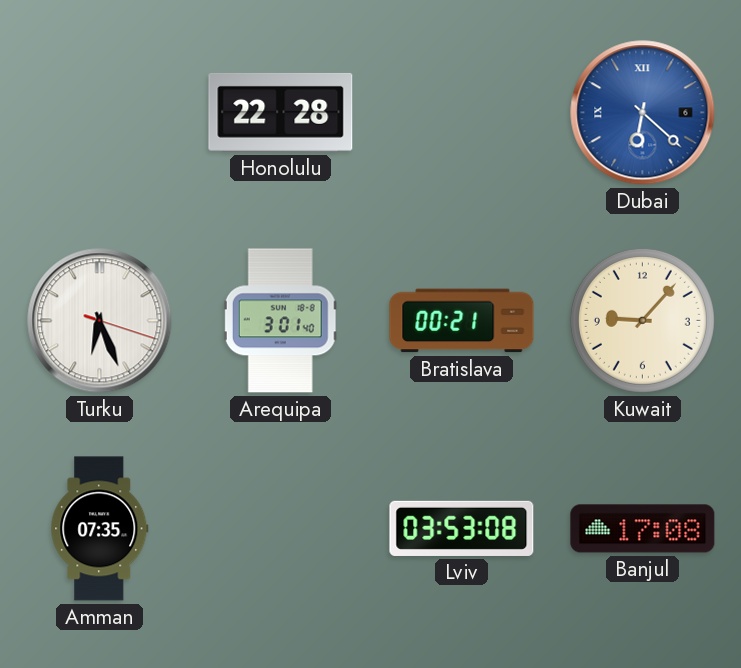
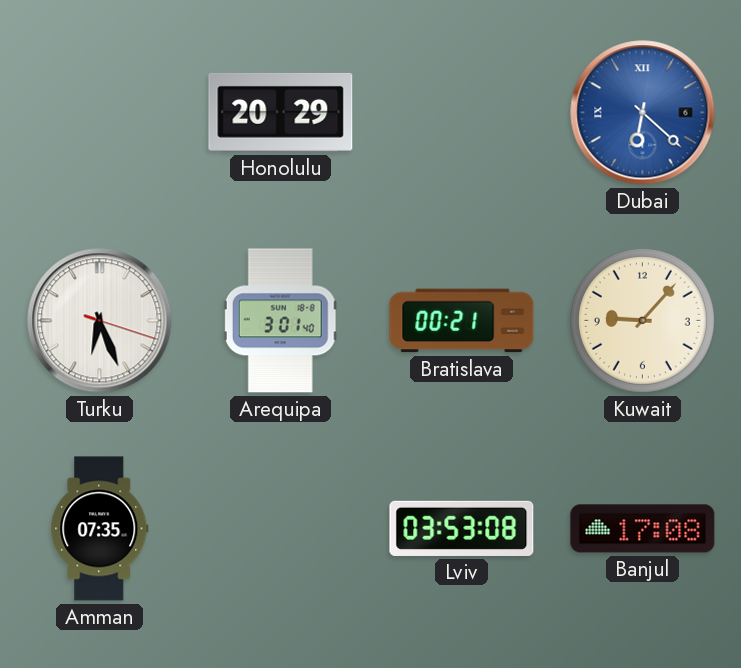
Honolulu: 22:28 -> 20:29
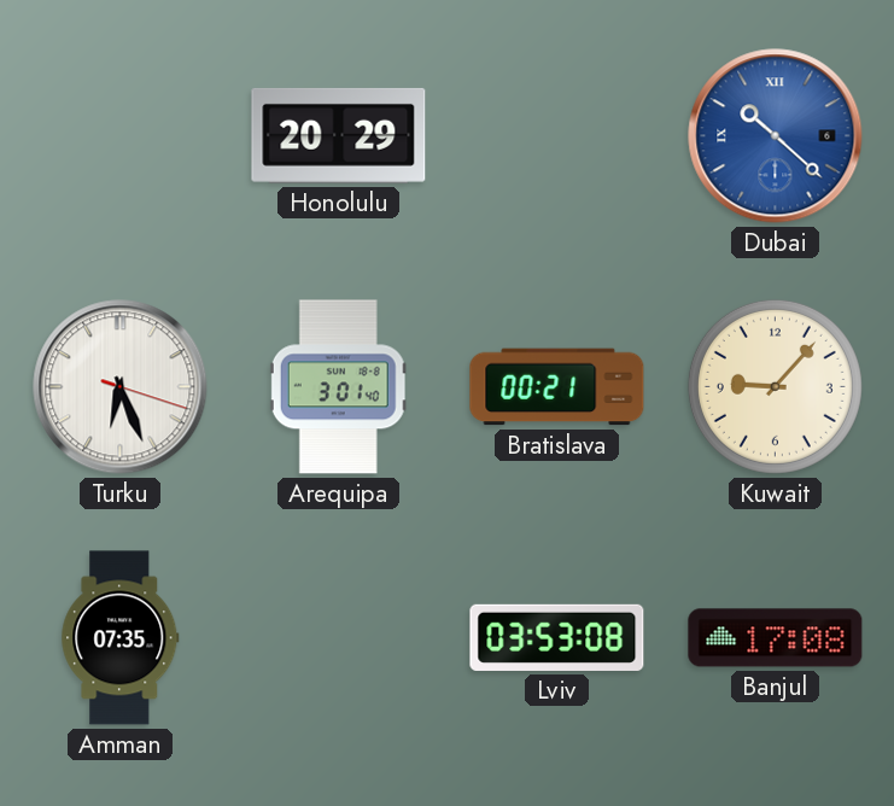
Dubai: 6:22 -> 10:22
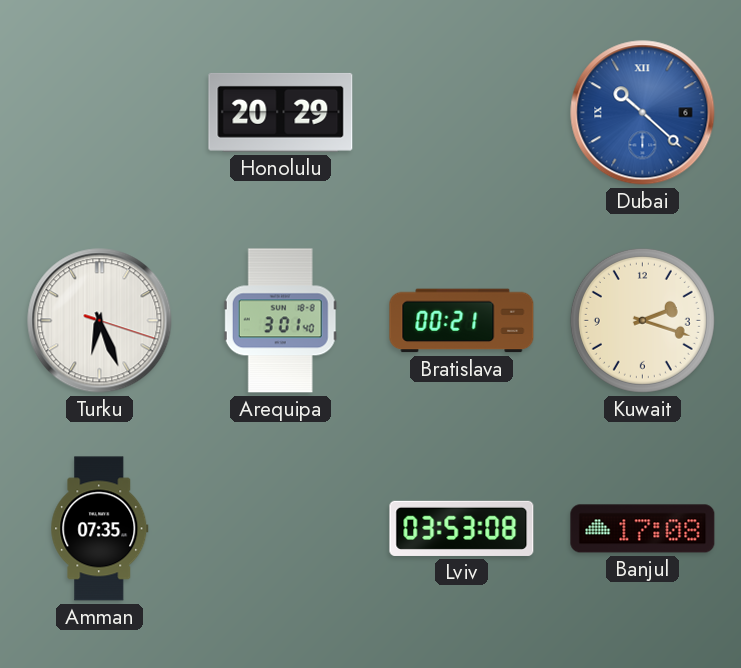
Kuwait: 9:07 -> 2:18
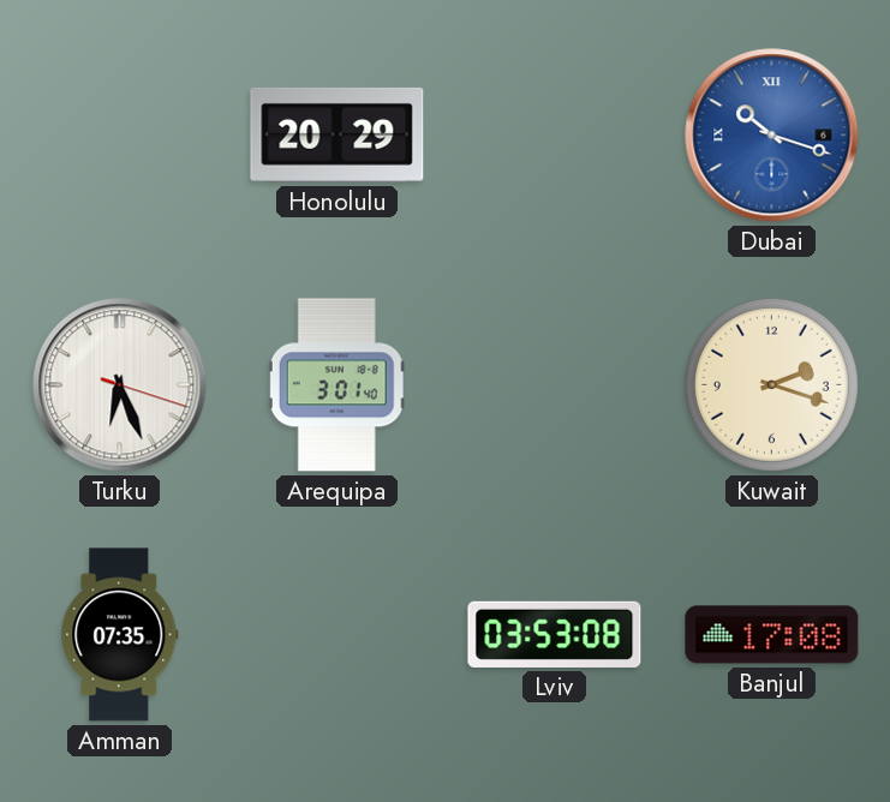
Dubai: 10:22 -> 10:18
Bratislava: 00:21 -> none
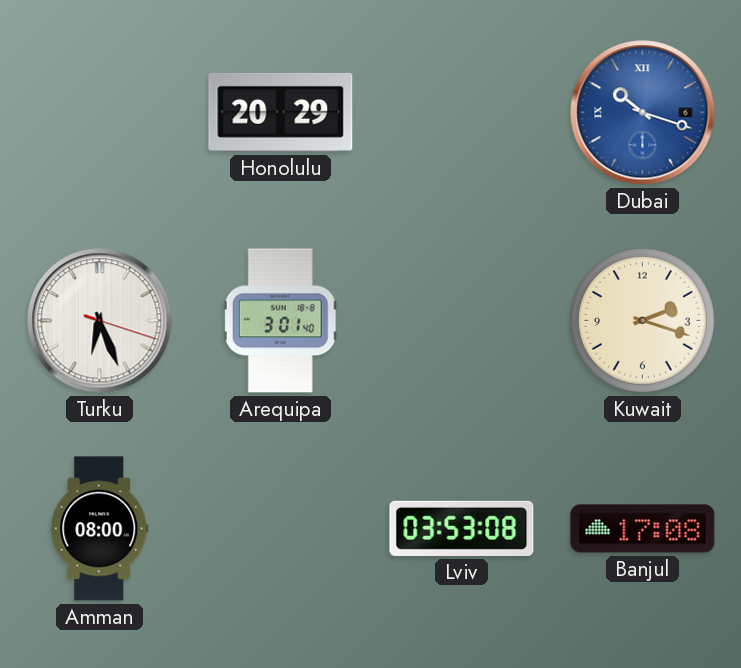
Amman: 07:35 -> 08:00
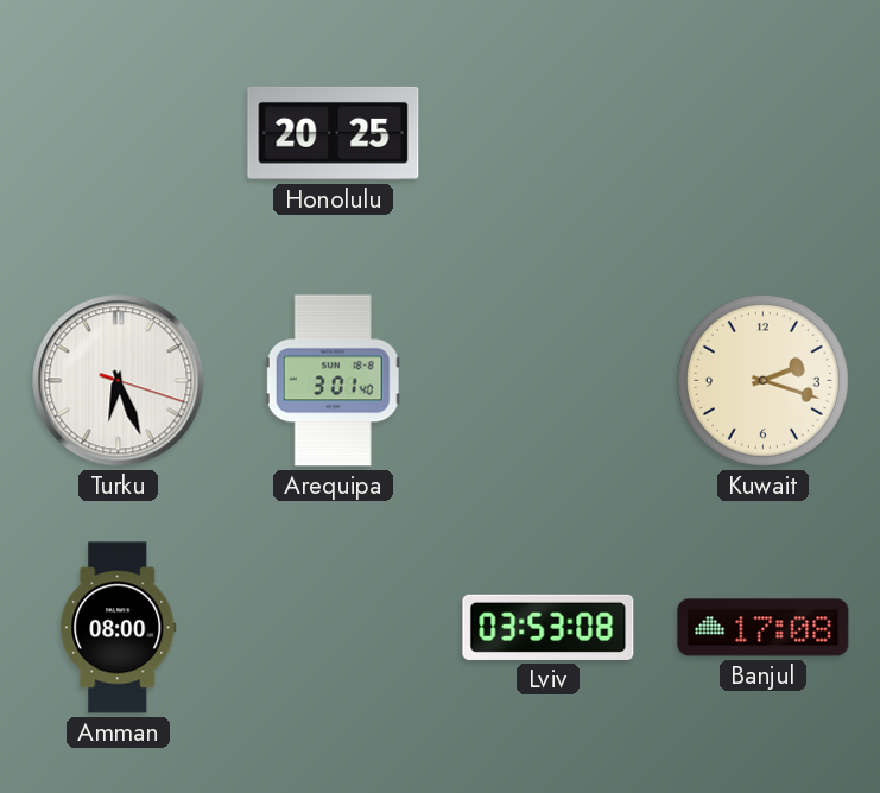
Honolulu: 20:29 -> 20:25
Dubai: 10:18 -> none
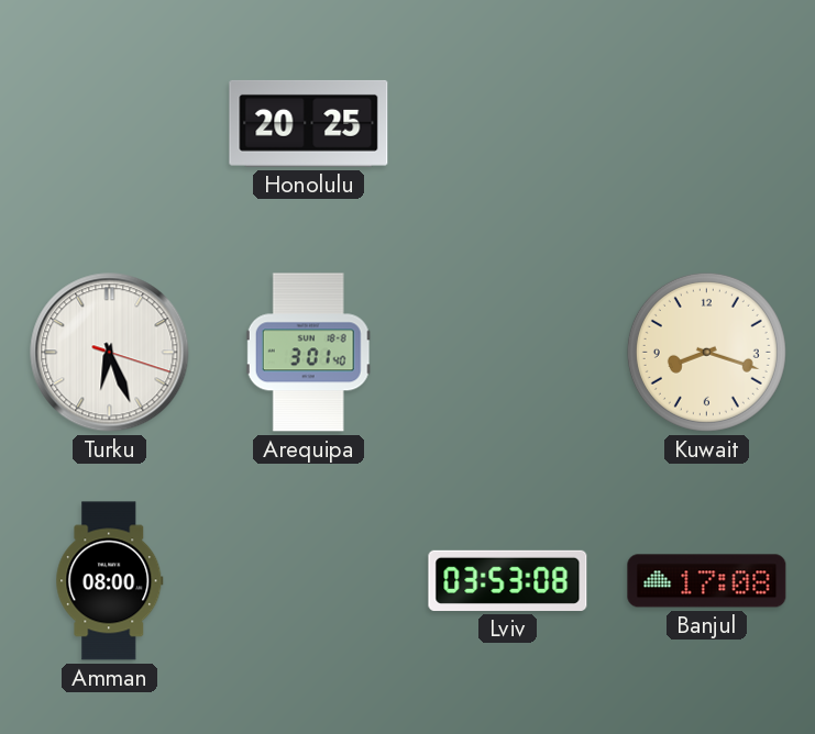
Kuwait: 2:18 -> 8:18
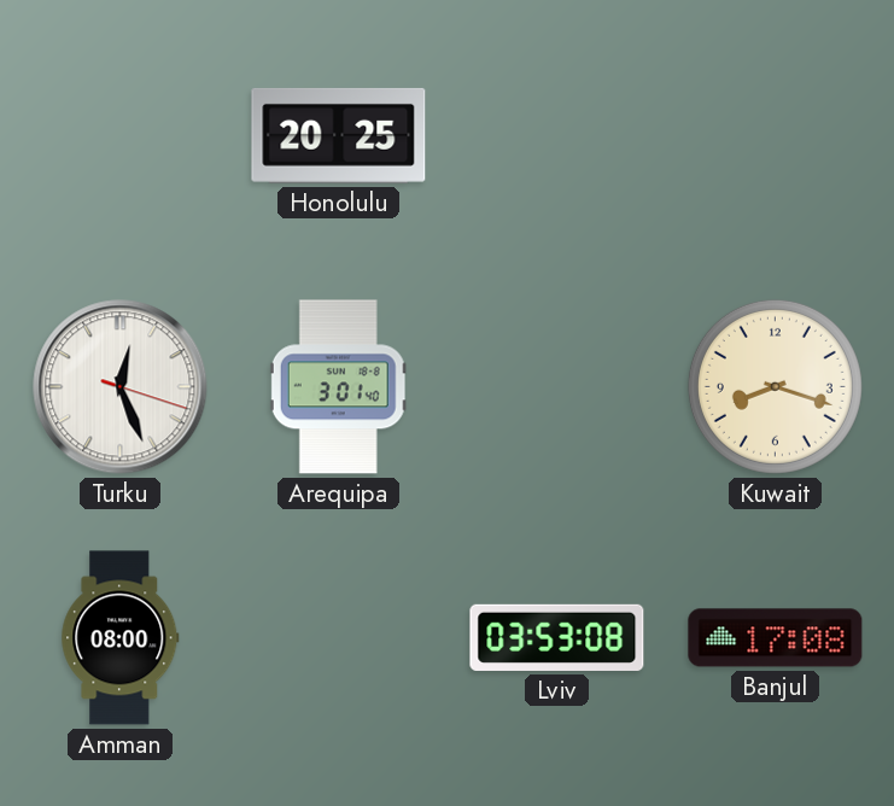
Turku: 6:26 -> 12:26
